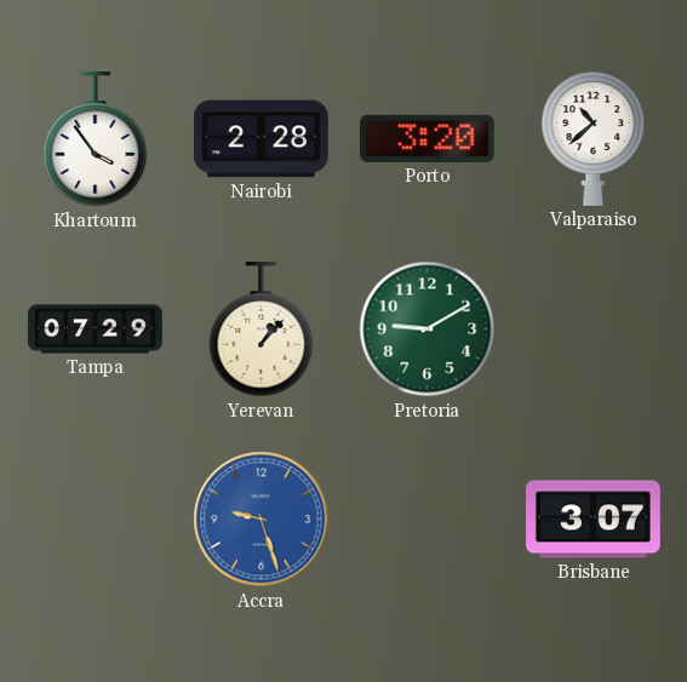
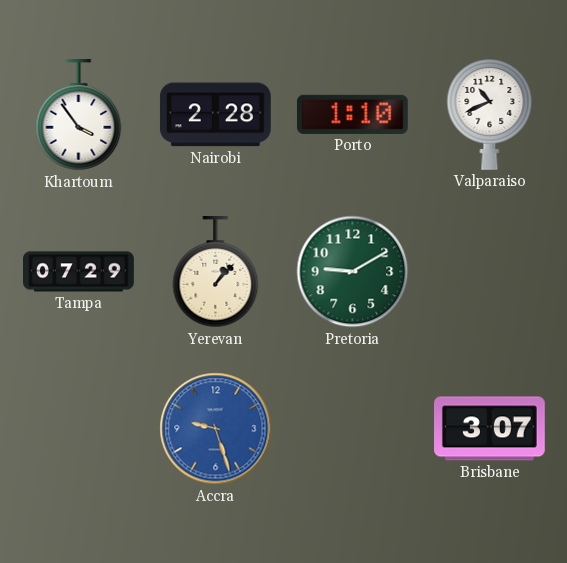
Porto: 3:20 -> 1:10
Valparaiso: 10:38 -> 10:41
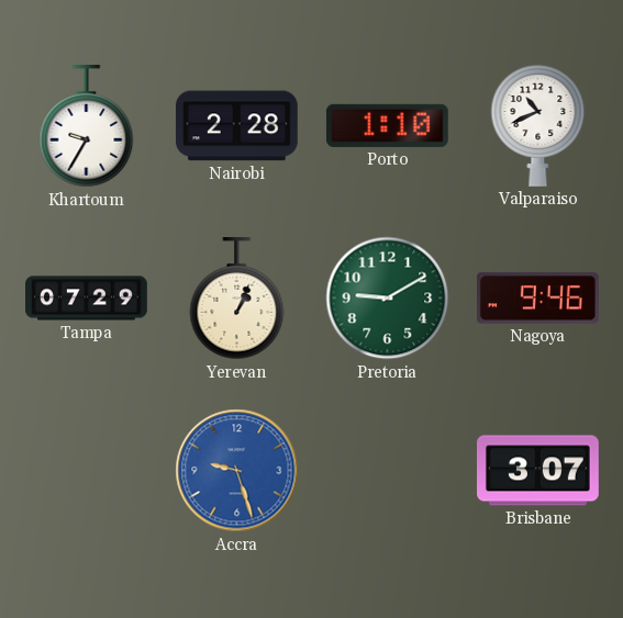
Khartoum: 3:54 -> 9:35
Yerevan: 1:07 -> 1:04
Nagoya: none -> 9:46
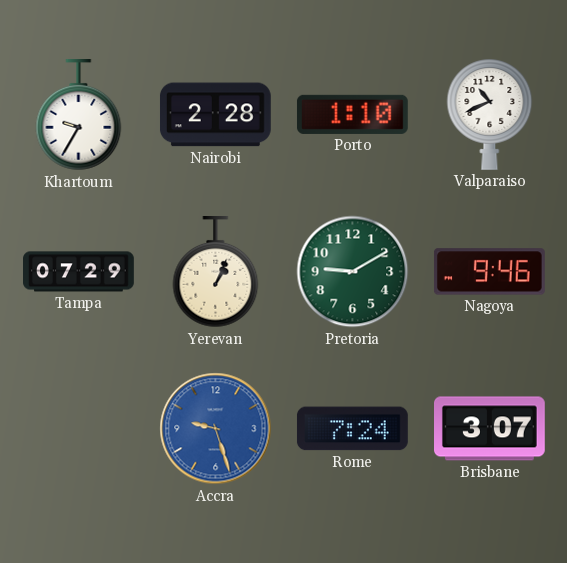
Rome: none -> 7:24
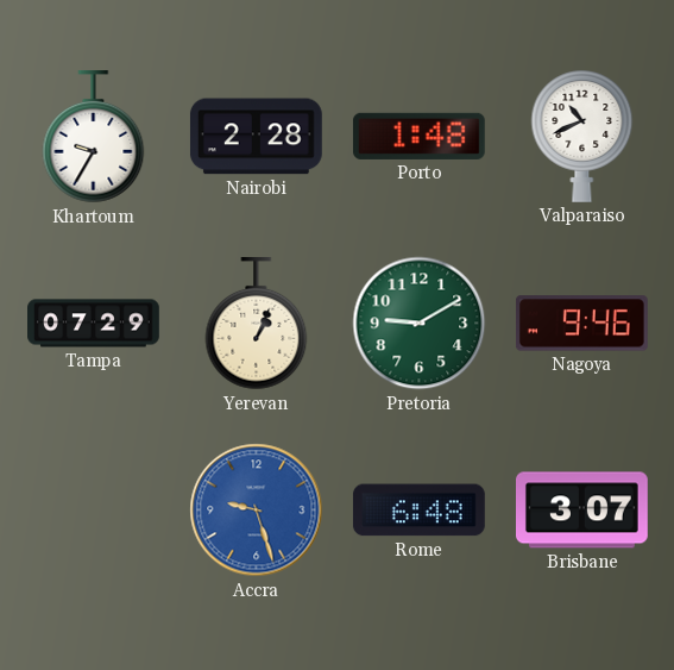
Porto: 1:10 -> 1:48
Rome: 7:24 -> 6:48
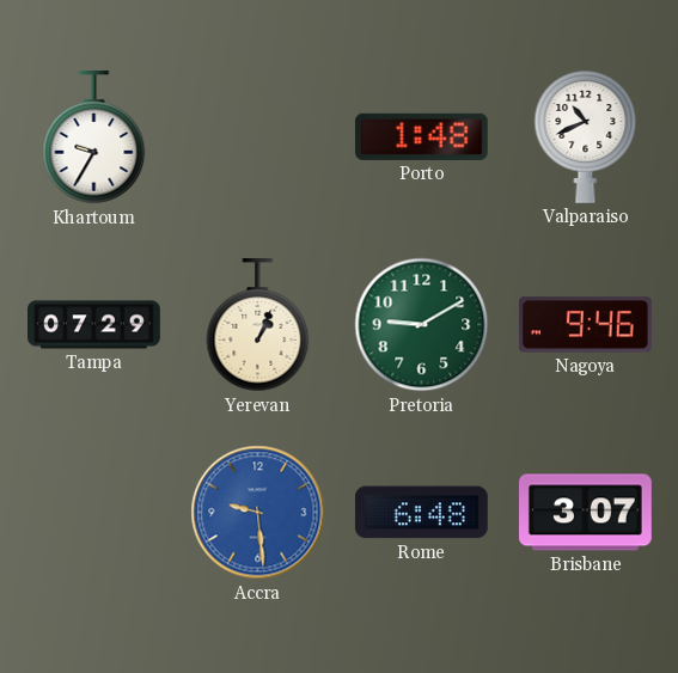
Nairobi: 2:28 -> none
Accra: 9:27 -> 9:29
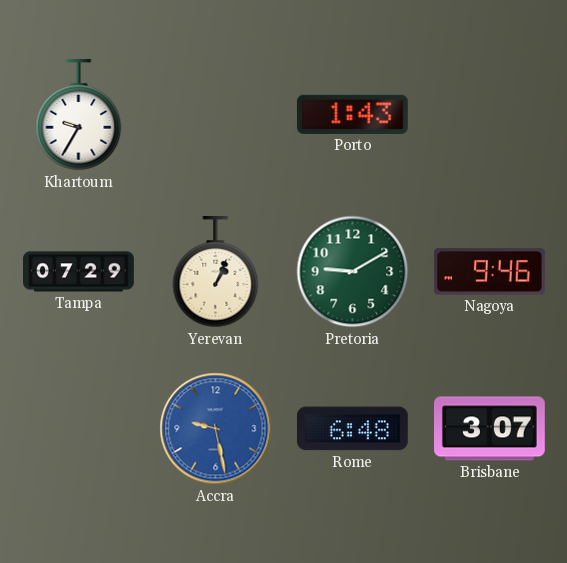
Porto: 1:48 -> 1:43
Valparaiso: 10:41 -> none
Accra: 9:29 -> 9:28
